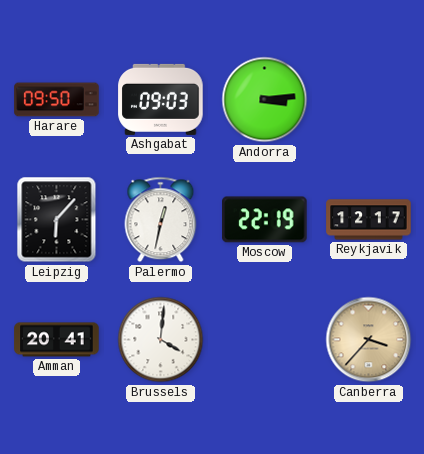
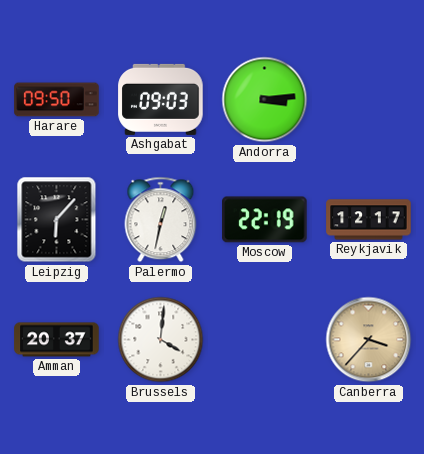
Amman: 20:41 -> 20:37
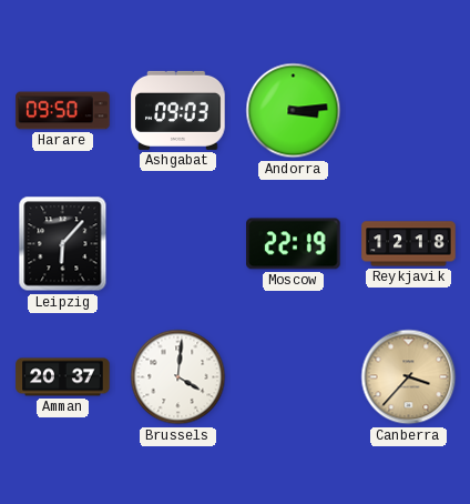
Palermo: 12:32 -> none
Reykjavik: 12:17 -> 12:18
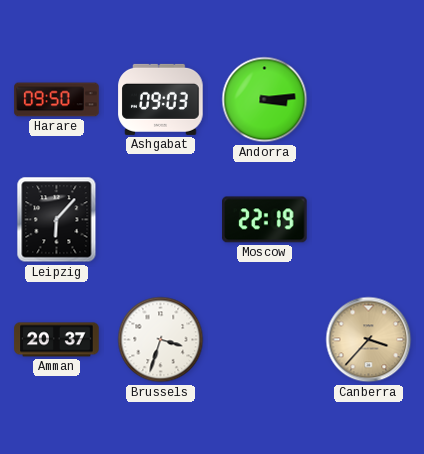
Reykjavik: 12:18 -> none
Brussels: 4:01 -> 3:33
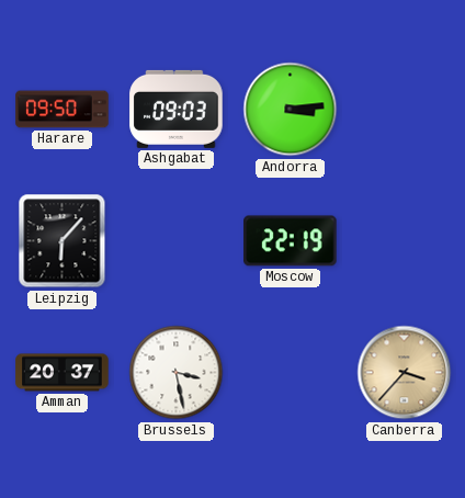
Brussels: 3:33 -> 3:28
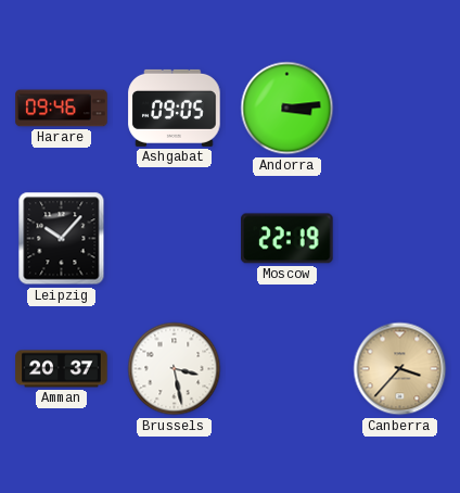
Harare: 09:50 -> 09:46
Ashgabat: 09:03 -> 09:05
Leipzig: 6:07 -> 10:07
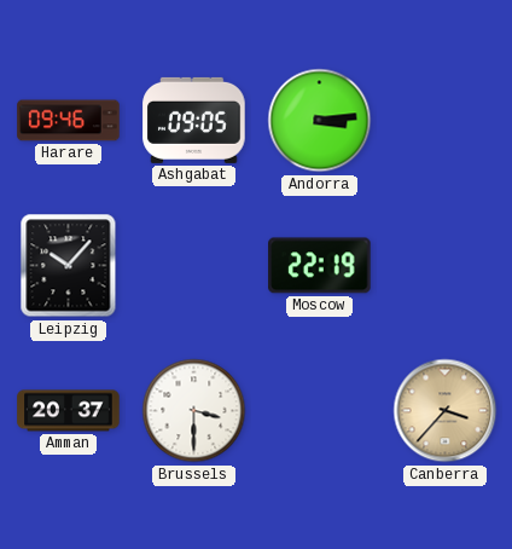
Brussels: 3:28 -> 3:30
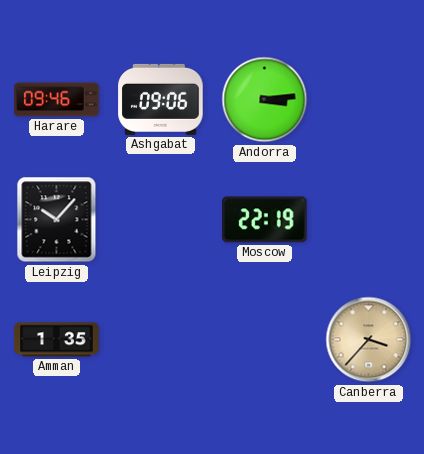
Ashgabat: 09:05 -> 09:06
Amman: 20:37 -> 1:35
Brussels: 3:30 -> none
